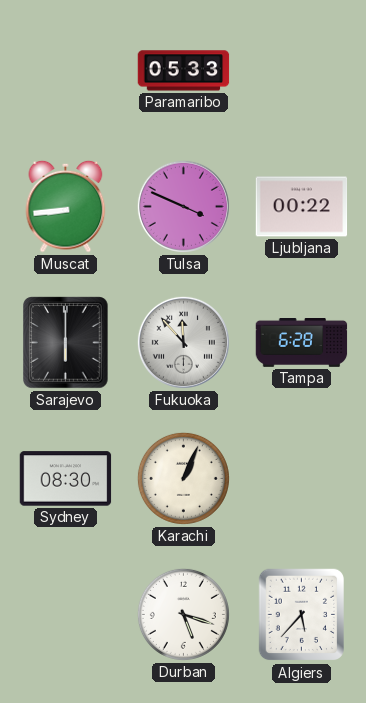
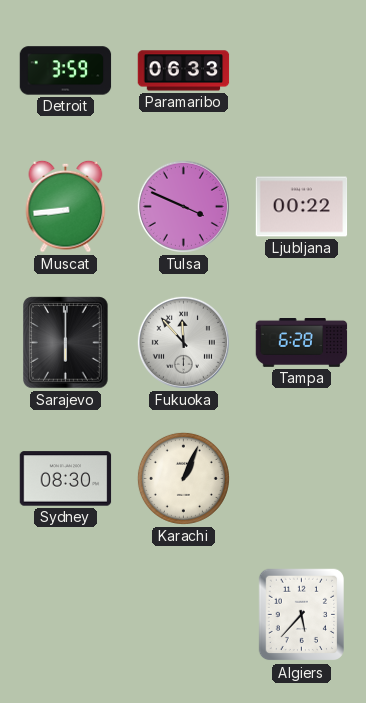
Detroit: none -> 3:59
Paramaribo: 05:33 -> 06:33
Durban: 5:18 -> none
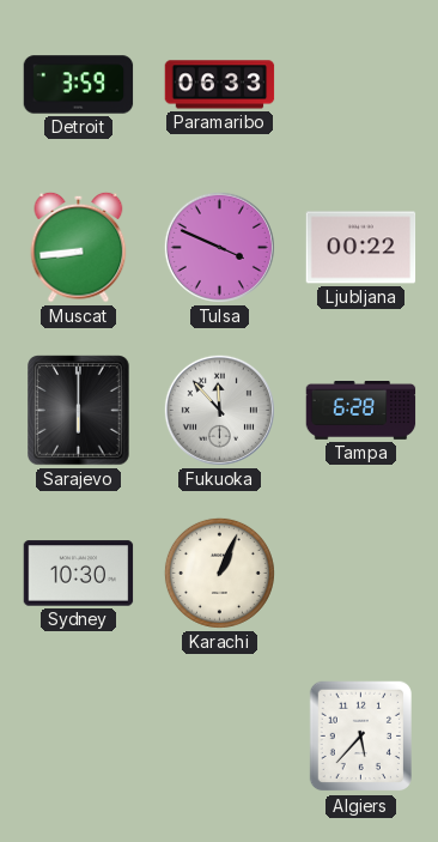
Sydney: 08:30 -> 10:30
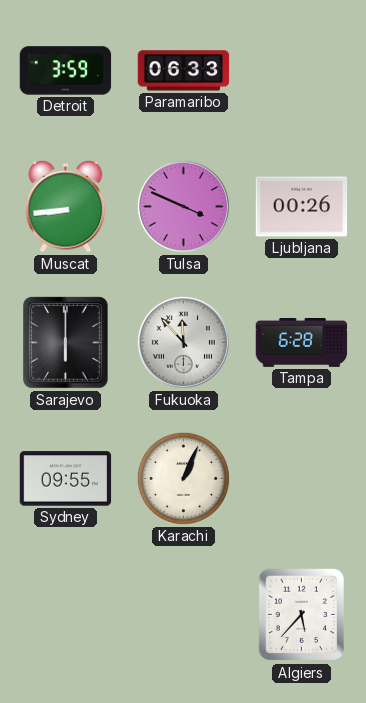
Ljubljana: 00:22 -> 00:26
Sydney: 10:30 -> 09:55
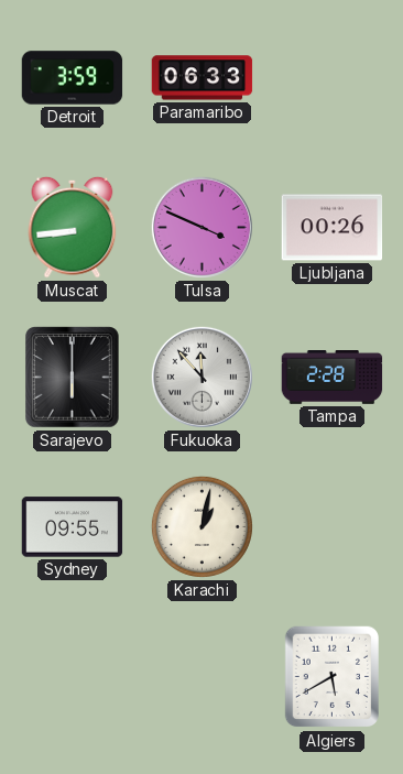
Tampa: 6:28 -> 2:28
Karachi: 1:04 -> 1:02
Algiers: 5:37 -> 5:40
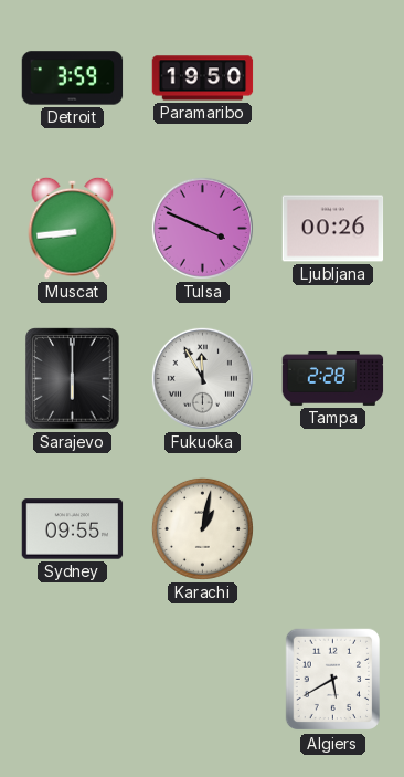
Paramaribo: 06:33 -> 19:50
Fukuoka: 11:53 -> 11:55
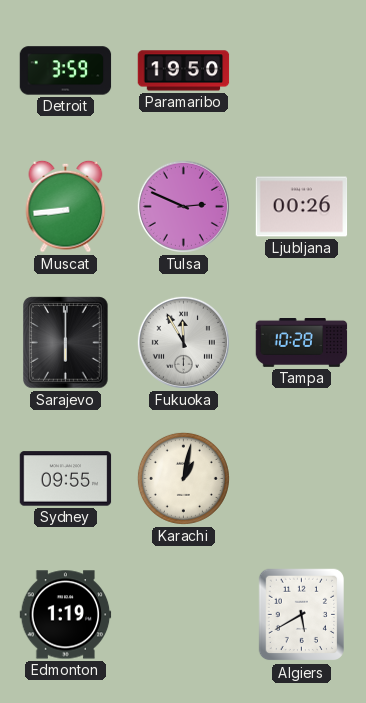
Tulsa: 3:49 -> 2:49
Tampa: 2:28 -> 10:28
Edmonton: none -> 1:19
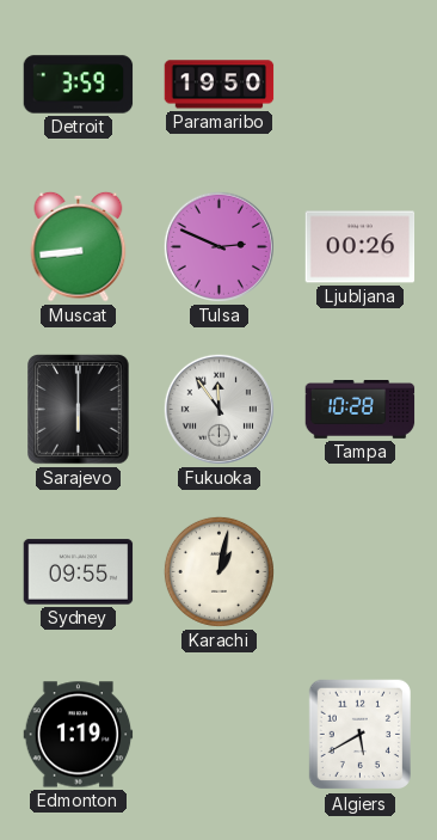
Fukuoka: 11:55 -> 11:54
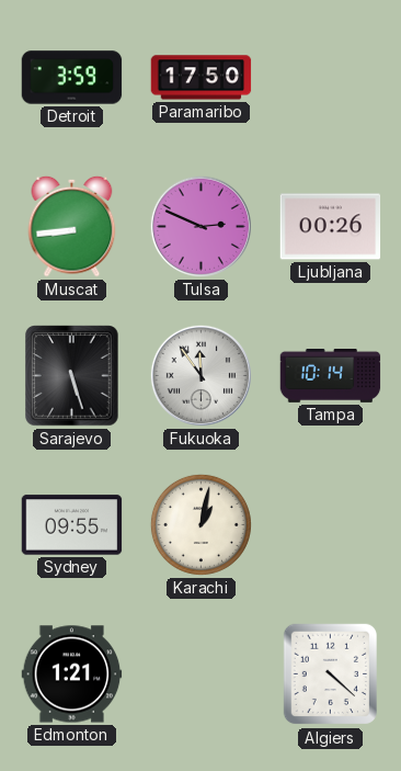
Paramaribo: 19:50 -> 17:50
Sarajevo: 6:00 -> 5:27
Tampa: 10:28 -> 10:14
Edmonton: 1:19 -> 1:21
Algiers: 5:40 -> 4:22
